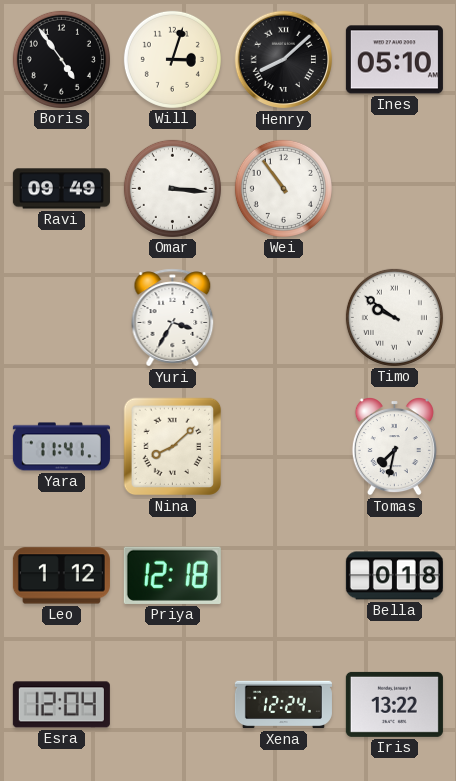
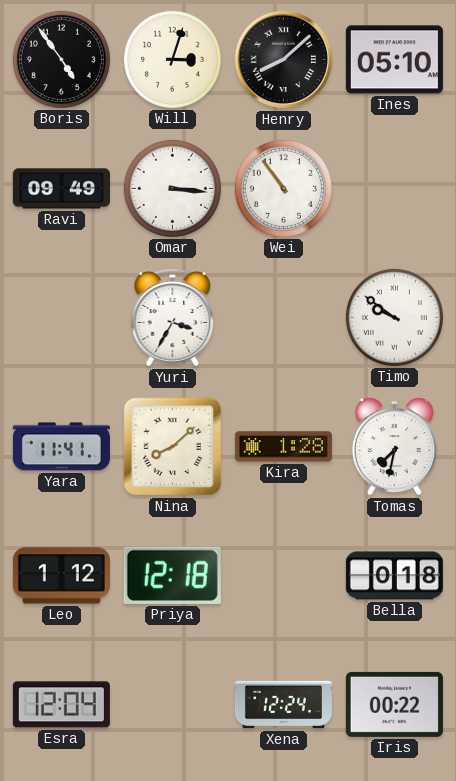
Kira: none -> 1:28
Iris: 13:22 -> 00:22
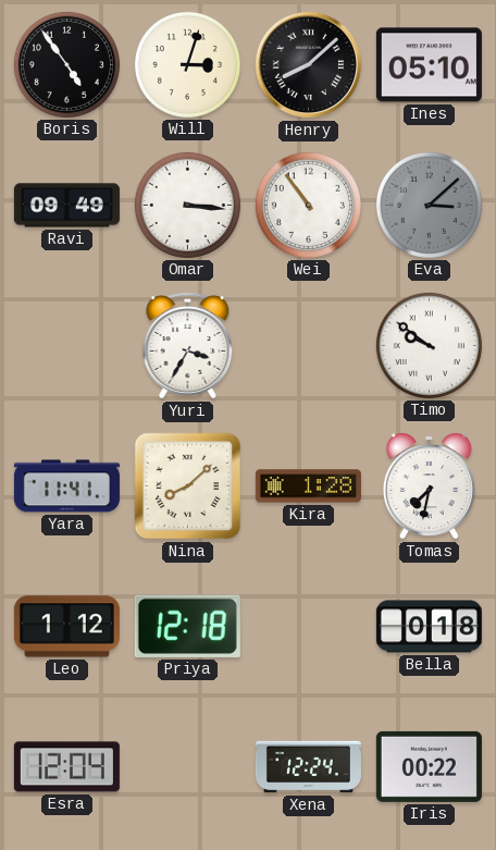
Eva: none -> 3:08
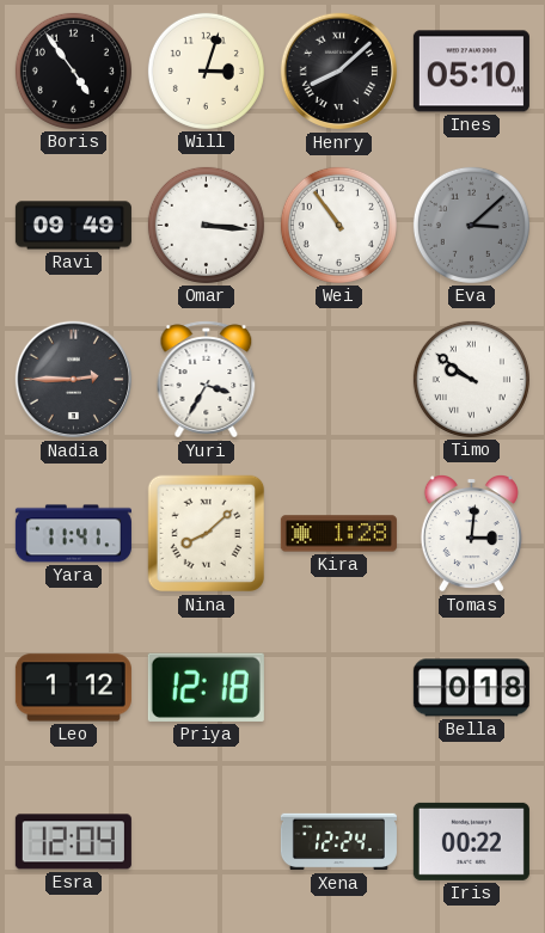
Nadia: none -> 2:45
Tomas: 7:32 -> 3:01
